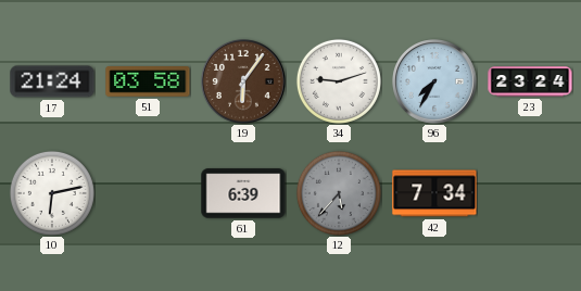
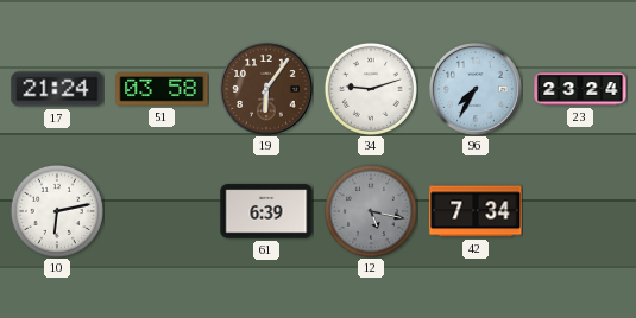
12: 5:37 -> 5:17
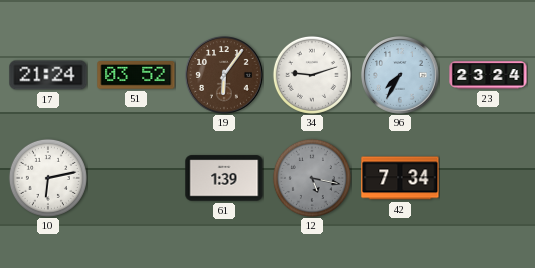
51: 03:58 -> 03:52
61: 6:39 -> 1:39
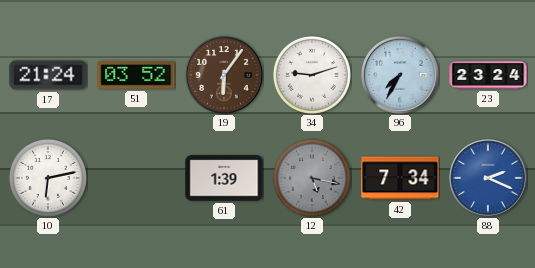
88: none -> 2:19
